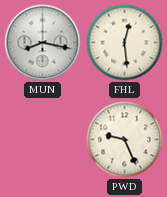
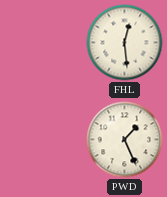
MUN: 8:17 -> none
PWD: 9:26 -> 1:26
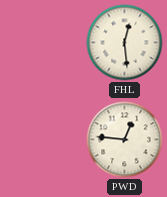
PWD: 1:26 -> 12:46
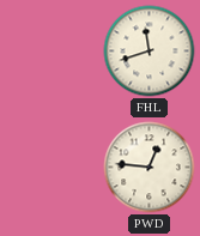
FHL: 12:29 -> 11:42
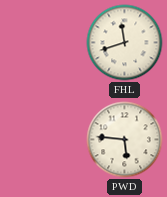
PWD: 12:46 -> 5:46
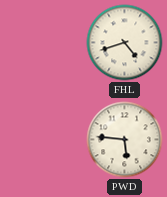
FHL: 11:42 -> 4:42
